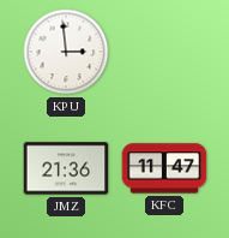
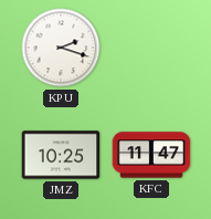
KPU: 2:59 -> 2:18
JMZ: 21:36 -> 10:25
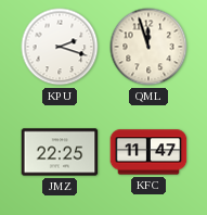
QML: none -> 11:57
JMZ: 10:25 -> 22:25
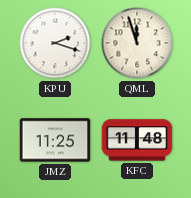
JMZ: 22:25 -> 11:25
KFC: 11:47 -> 11:48
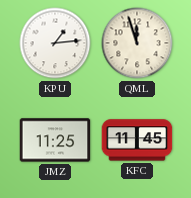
KPU: 2:18 -> 1:14
KFC: 11:48 -> 11:45
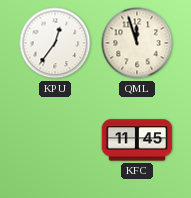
KPU: 1:14 -> 12:36
JMZ: 11:25 -> none
